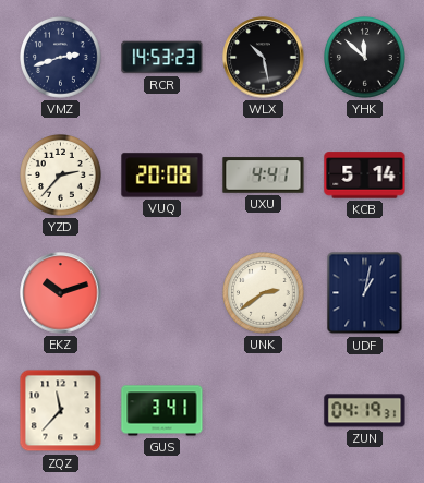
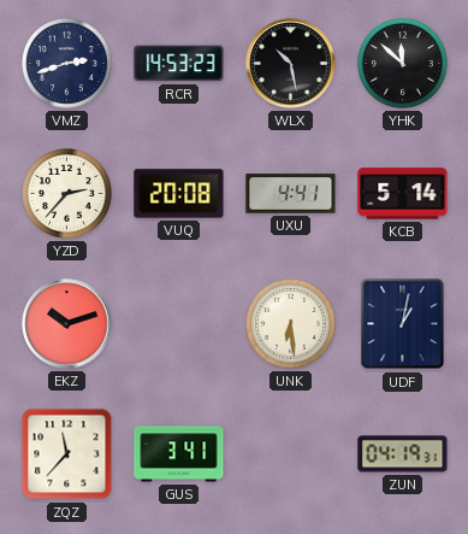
UNK: 2:39 -> 6:29
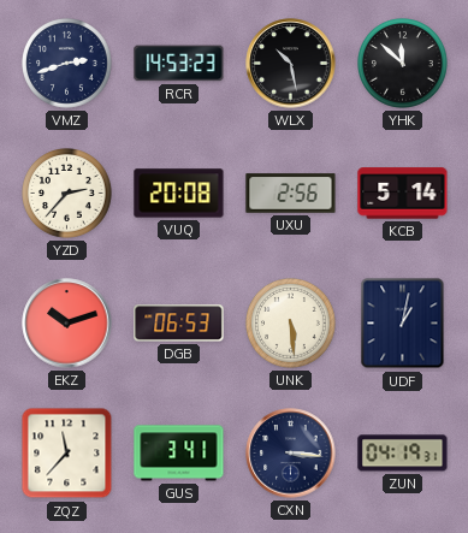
UXU: 4:41 -> 2:56
DGB: none -> 06:53
UNK: 6:29 -> 5:29
CXN: none -> 3:16
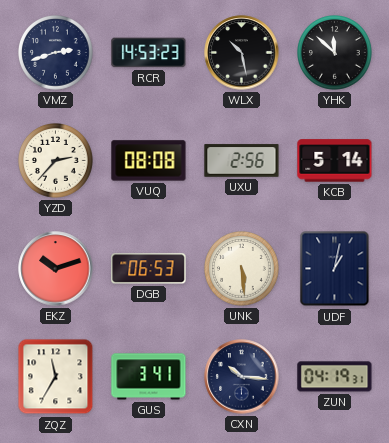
VUQ: 20:08 -> 08:08
ZQZ: 11:37 -> 11:35
CXN: 3:16 -> 10:16
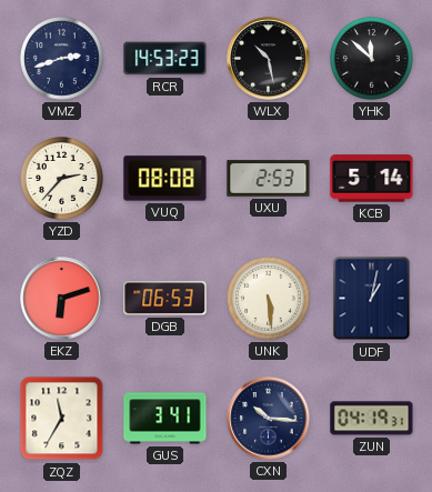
UXU: 2:56 -> 2:53
EKZ: 10:12 -> 6:12
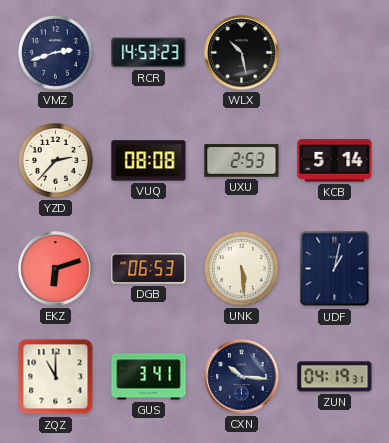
YHK: 11:52 -> none
ZQZ: 11:35 -> 11:00
